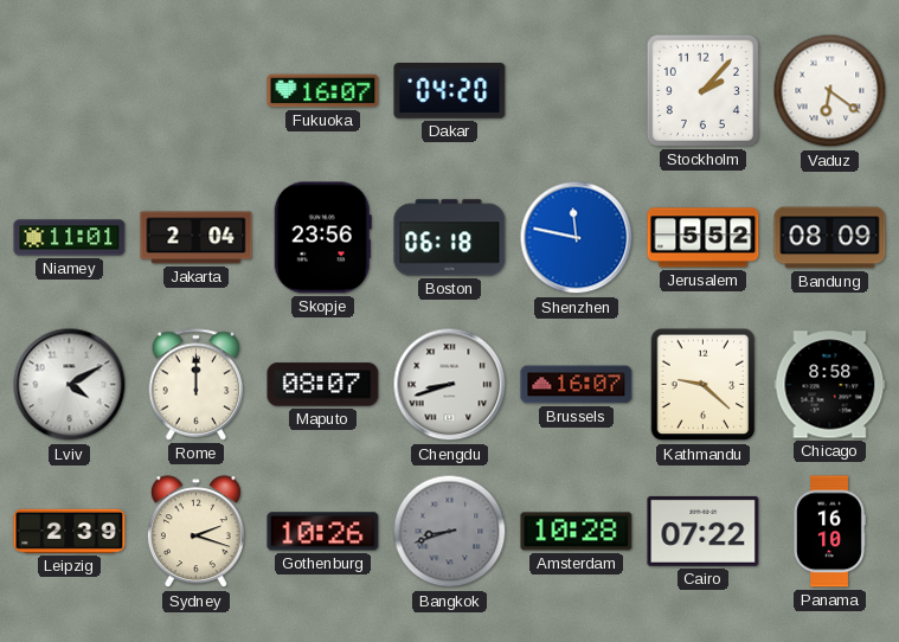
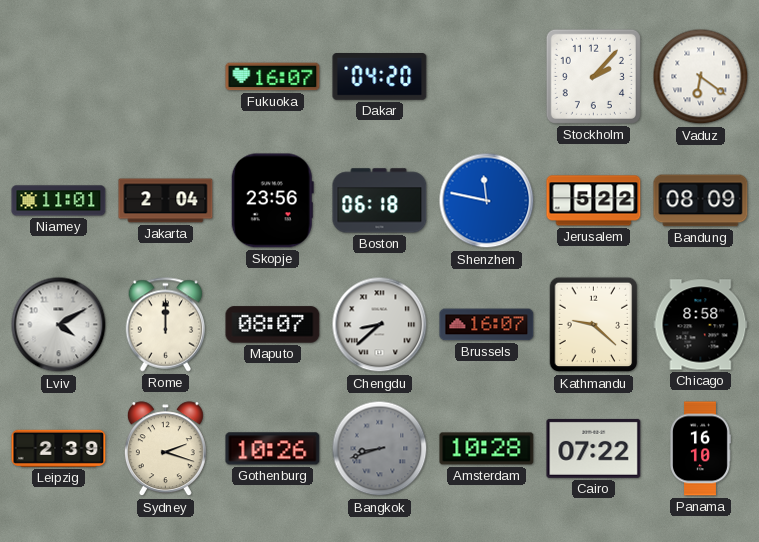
Jerusalem: 5:52 -> 5:22
Chengdu: 8:42 -> 8:38
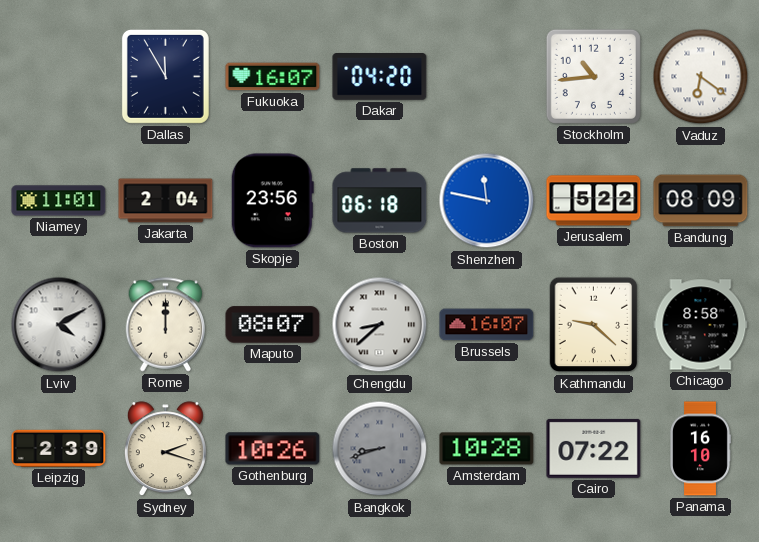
Dallas: none -> 11:55
Stockholm: 2:07 -> 10:44
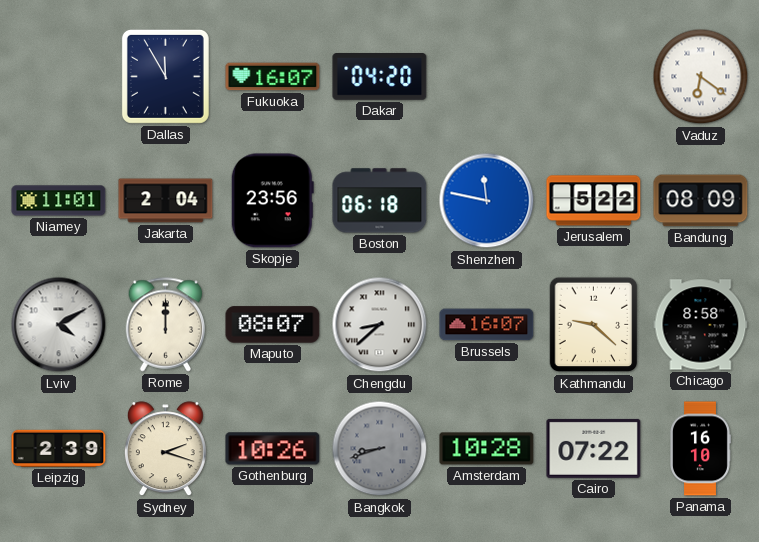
Stockholm: 10:44 -> none
